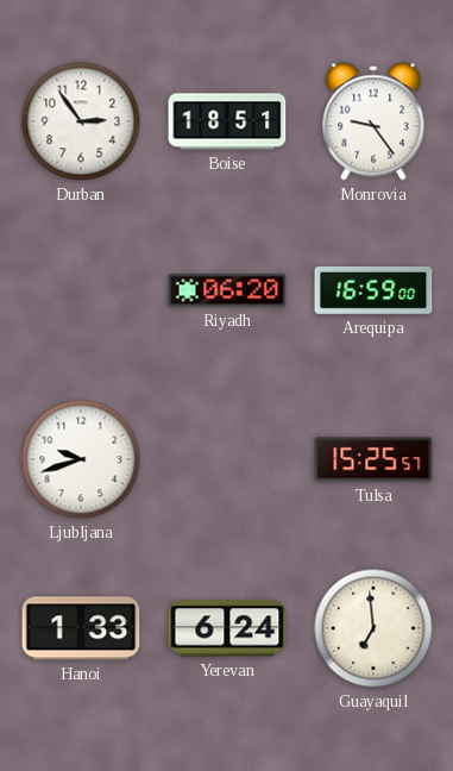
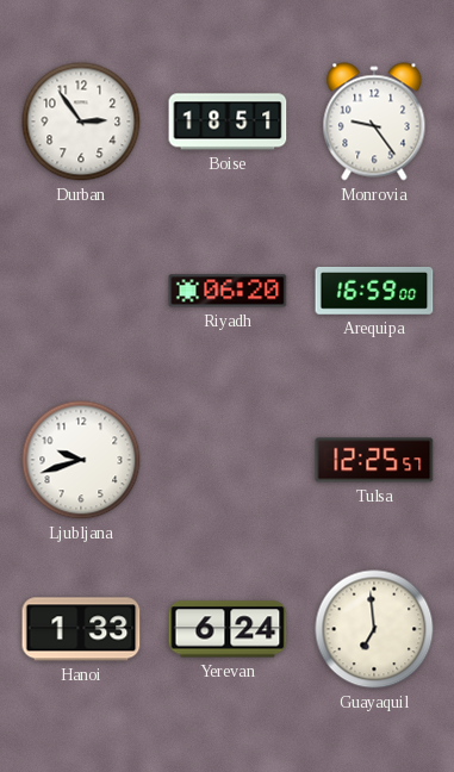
Tulsa: 15:25 -> 12:25
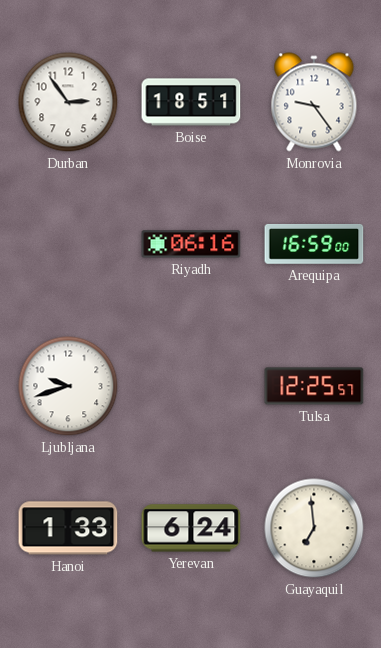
Riyadh: 06:20 -> 06:16
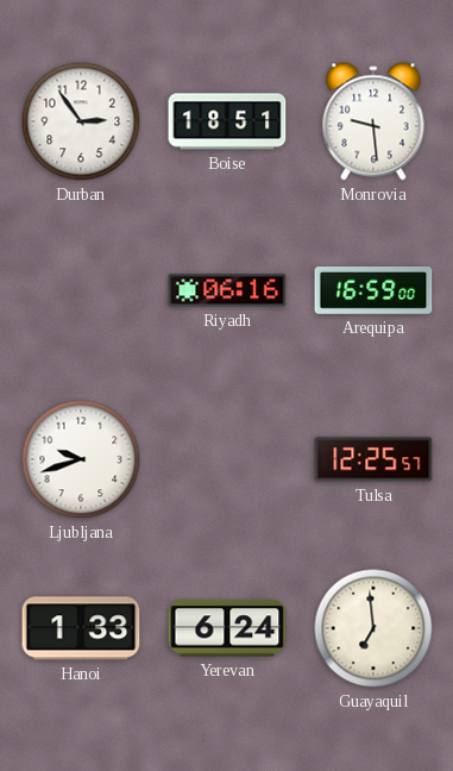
Monrovia: 9:24 -> 9:29
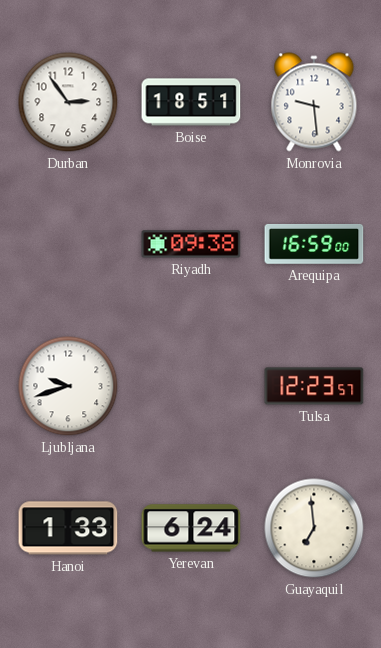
Riyadh: 06:16 -> 09:38
Tulsa: 12:25 -> 12:23
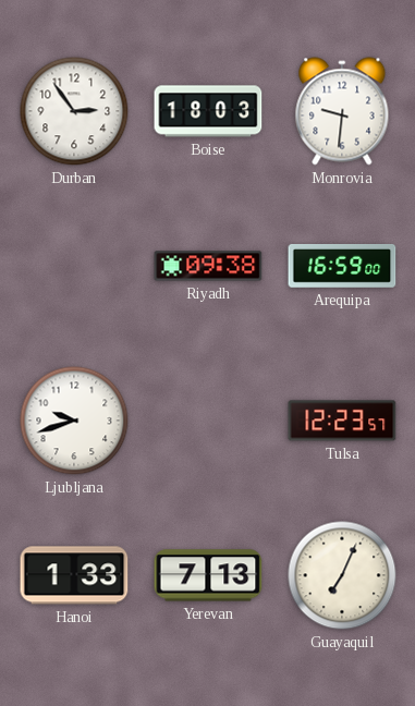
Boise: 18:51 -> 18:03
Monrovia: 9:29 -> 9:31
Yerevan: 6:24 -> 7:13
Guayaquil: 6:59 -> 7:04
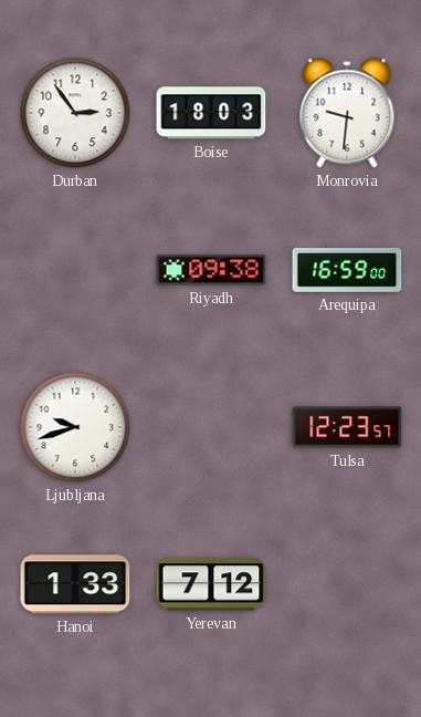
Yerevan: 7:13 -> 7:12
Guayaquil: 7:04 -> none
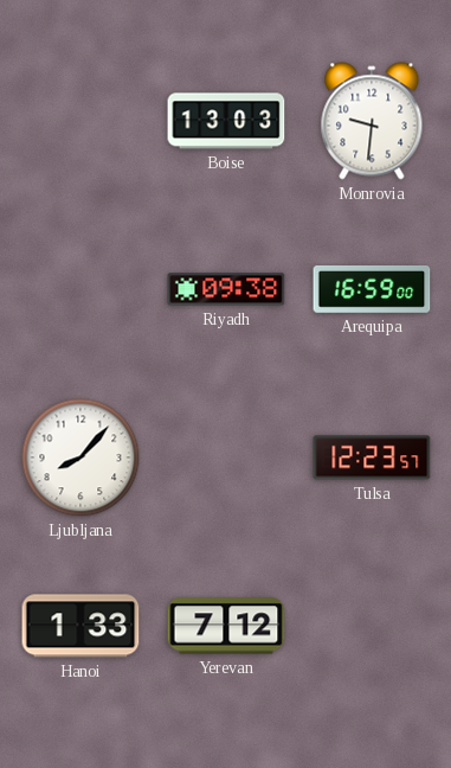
Durban: 2:54 -> none
Boise: 18:03 -> 13:03
Ljubljana: 9:42 -> 8:07
